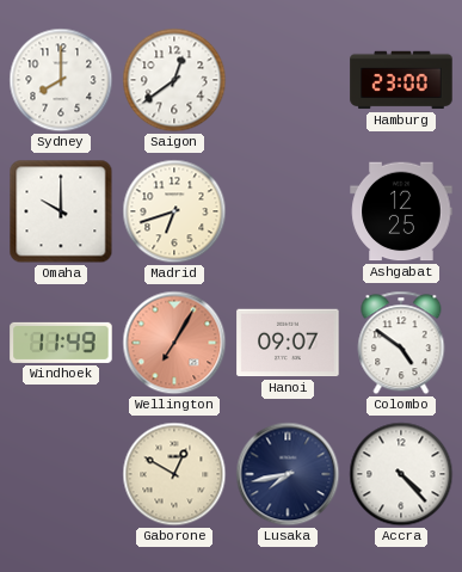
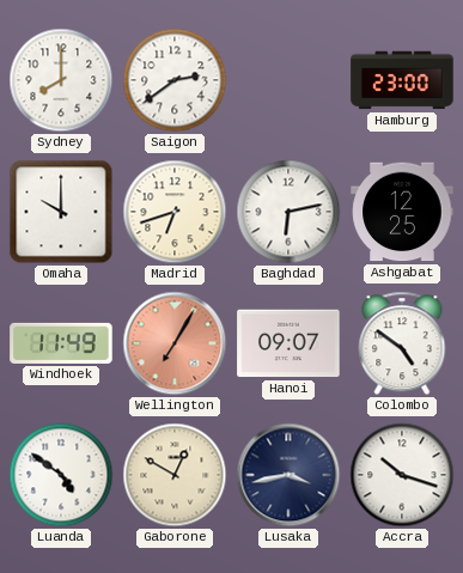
Saigon: 12:39 -> 2:39
Baghdad: none -> 6:13
Luanda: none -> 4:51
Lusaka: 7:43 -> 3:43
Accra: 4:23 -> 10:18
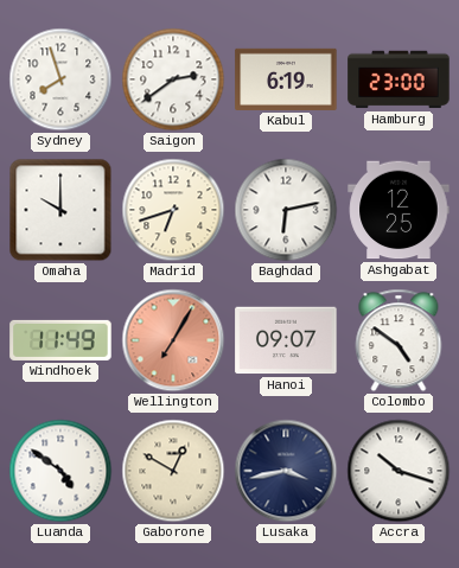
Sydney: 8:00 -> 7:57
Kabul: none -> 6:19
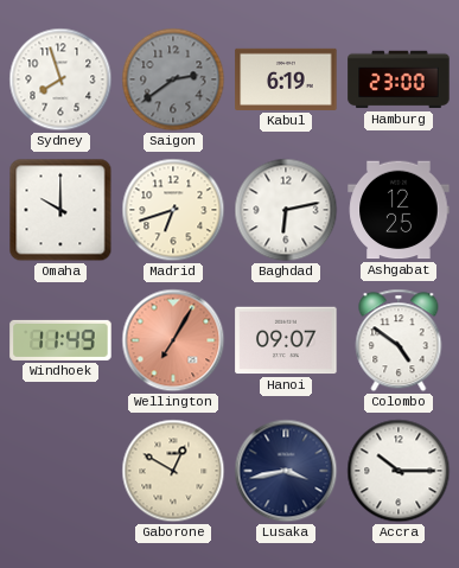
Saigon dial: white -> grey
Luanda: 4:51 -> none
Accra: 10:18 -> 10:15
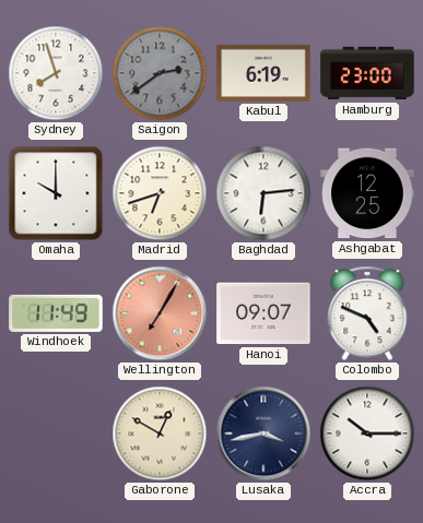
Baghdad: 6:13 -> 6:14
Colombo: 4:51 -> 4:49
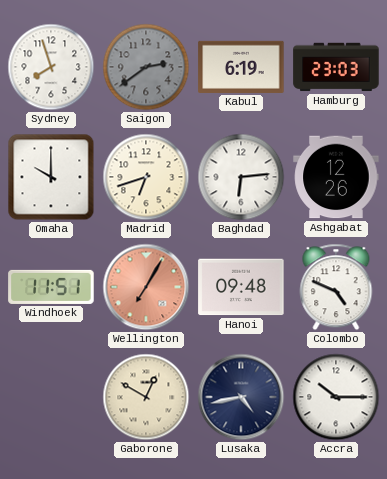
Hamburg: 23:00 -> 23:03
Ashgabat: 12:25 -> 12:26
Windhoek: 11:49 -> 11:51
Hanoi: 09:07 -> 09:48
Lusaka: 3:43 -> 4:43
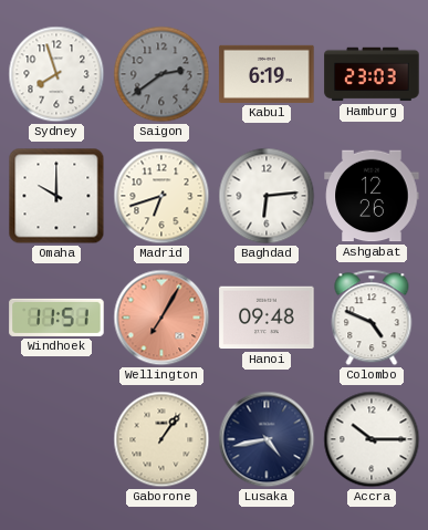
Gaborone: 12:50 -> 1:06
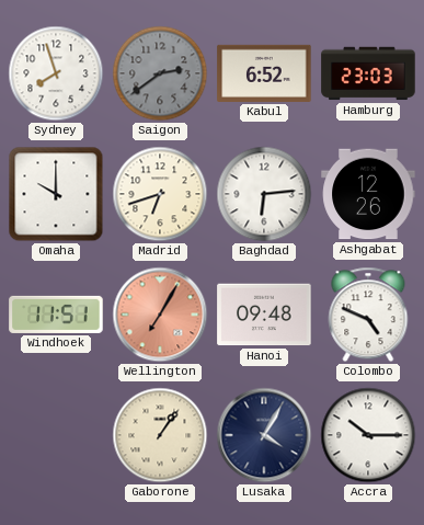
Kabul: 6:19 -> 6:52
Lusaka: 4:43 -> 4:05
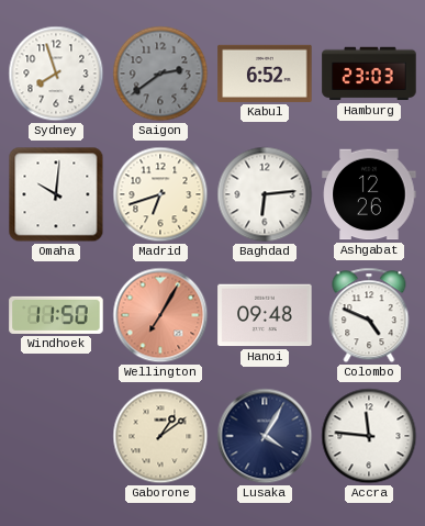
Omaha: 10:00 -> 10:01
Windhoek: 11:51 -> 11:50
Gaborone: 1:06 -> 1:09
Accra: 10:15 -> 11:46
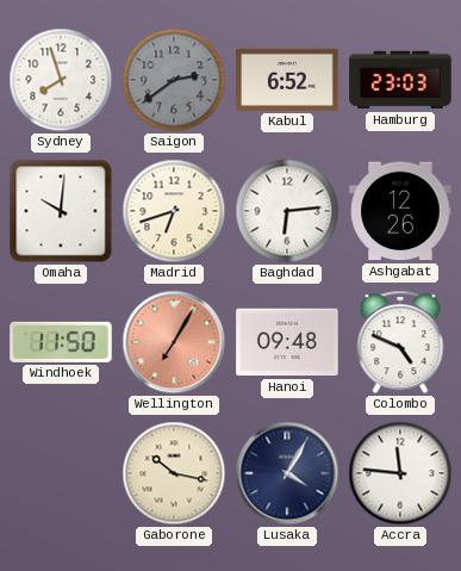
Gaborone: 1:09 -> 10:17
